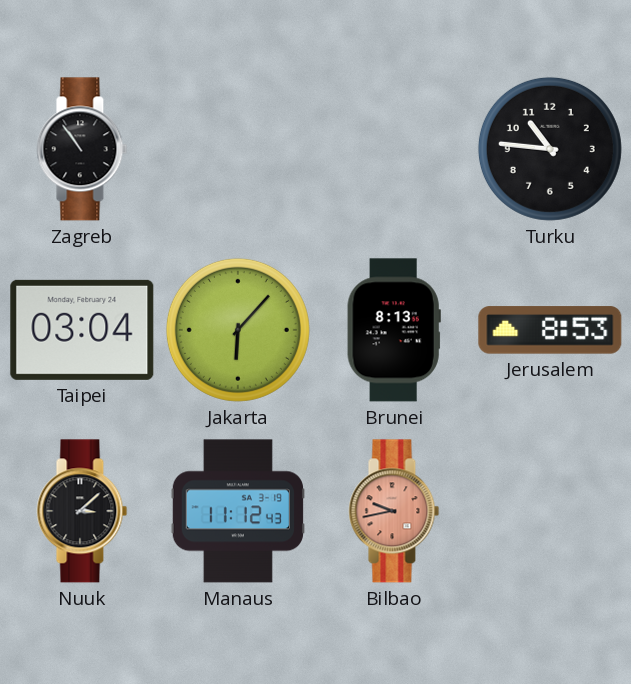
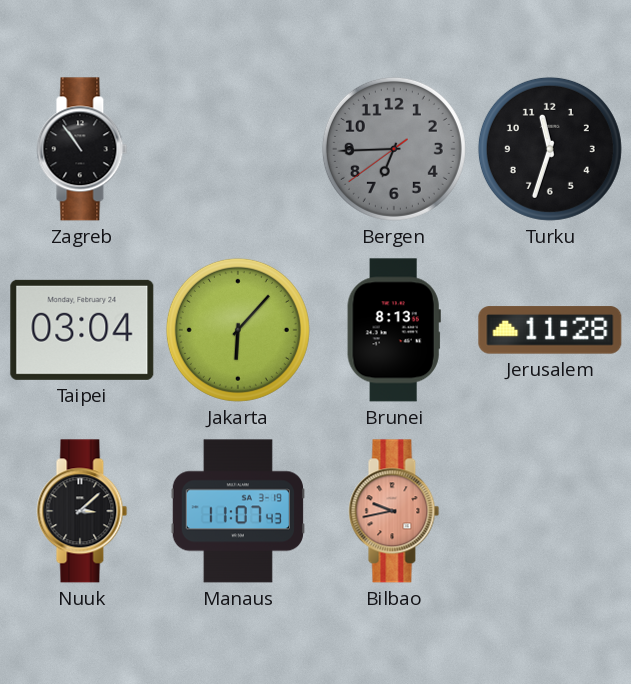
Bergen: none -> 6:44
Turku: 10:46 -> 11:33
Jerusalem: 8:53 -> 11:28
Manaus: 11:12 -> 11:07
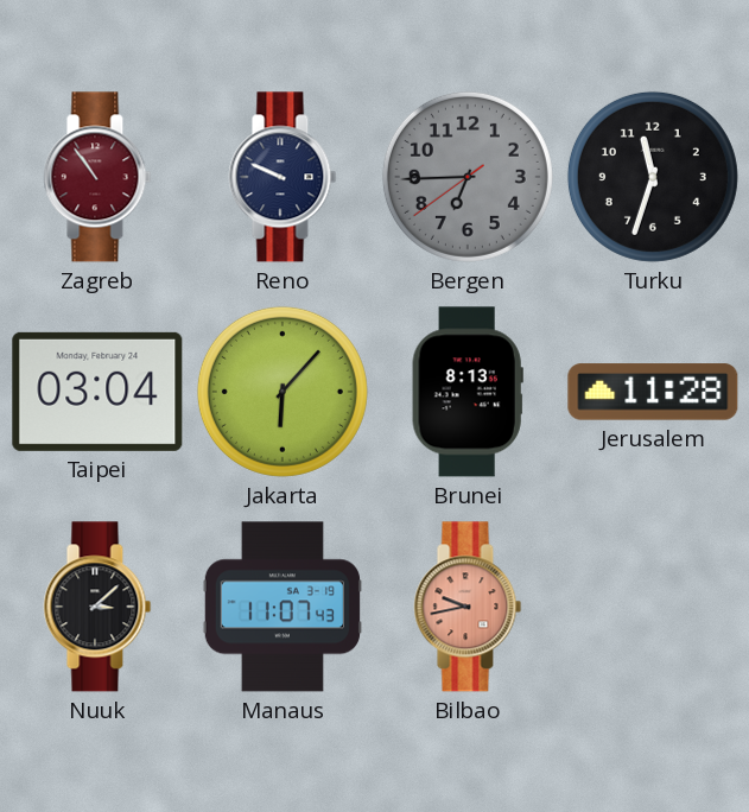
Zagreb dial: black -> burgundy
Reno: none -> 9:49
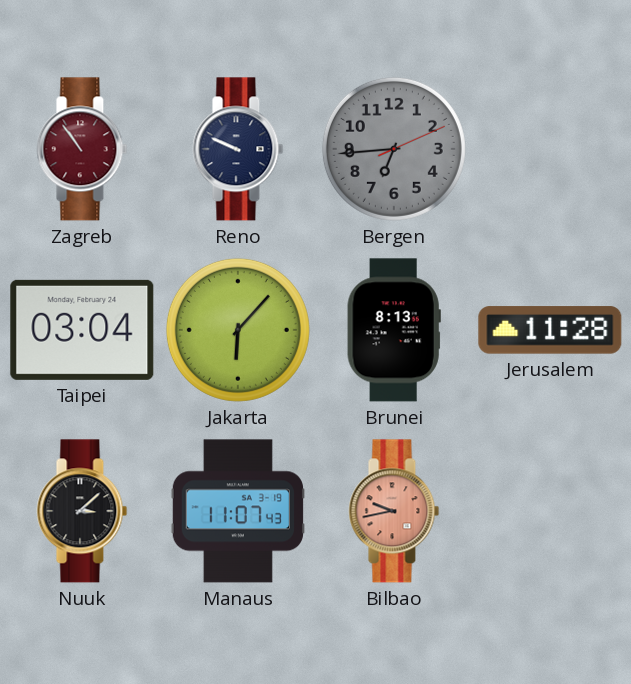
Bergen: 6:44:39 -> 6:44:11
Turku: 11:33 -> none
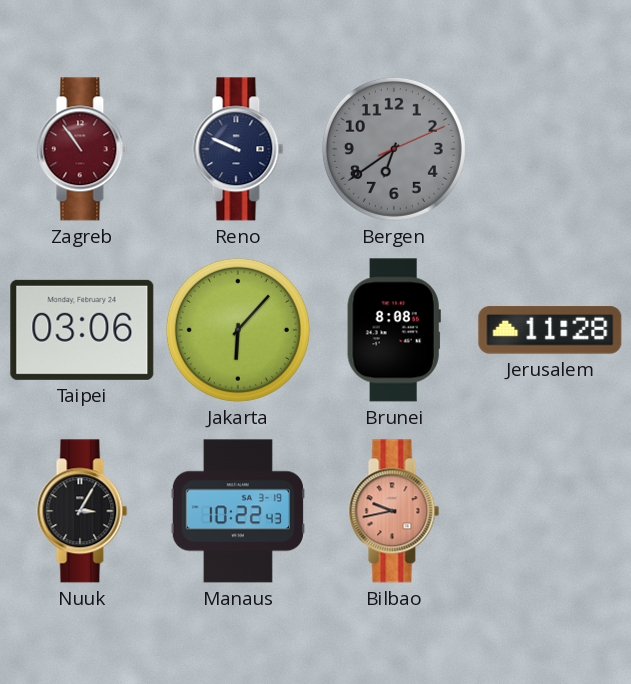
Bergen: 6:44 -> 6:39
Taipei: 03:04 -> 03:06
Brunei: 8:13 -> 8:08
Nuuk: 3:08 -> 3:05
Manaus: 11:07 -> 10:22
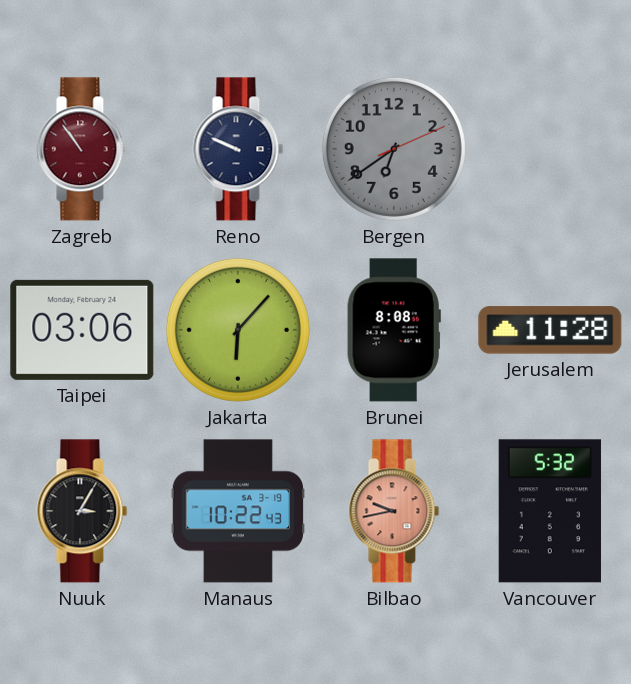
Vancouver: none -> 5:32
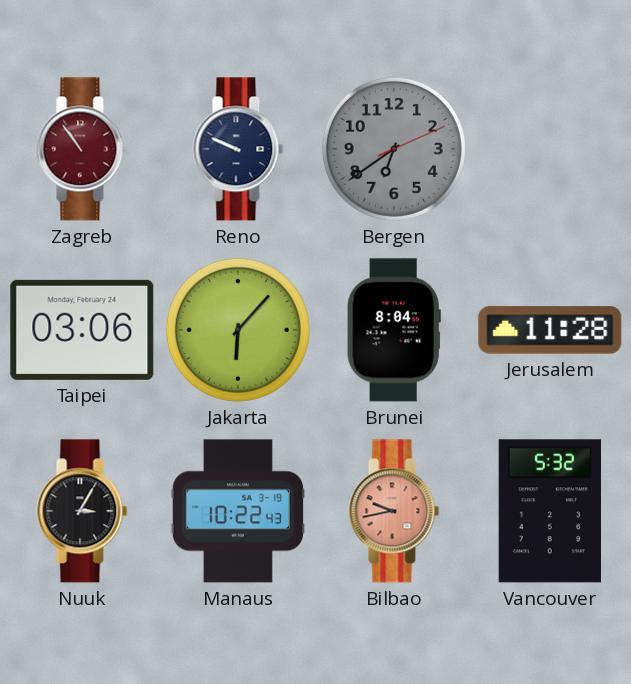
Brunei: 8:08 -> 8:04
